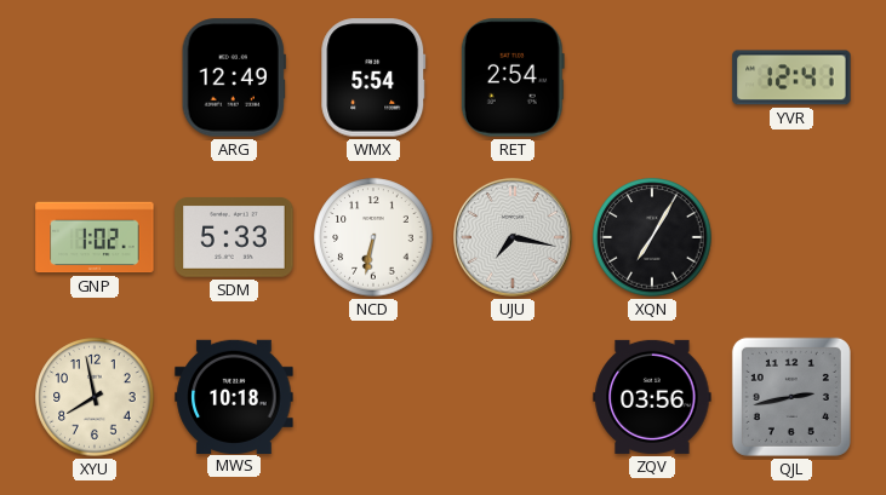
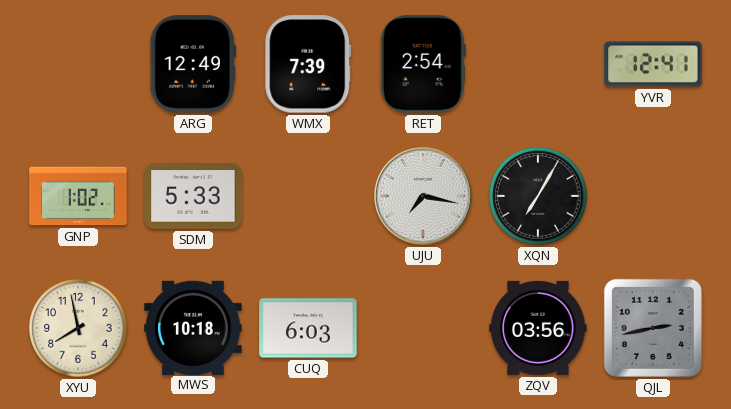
WMX: 5:54 -> 7:39
NCD: 6:32 -> none
CUQ: none -> 6:03
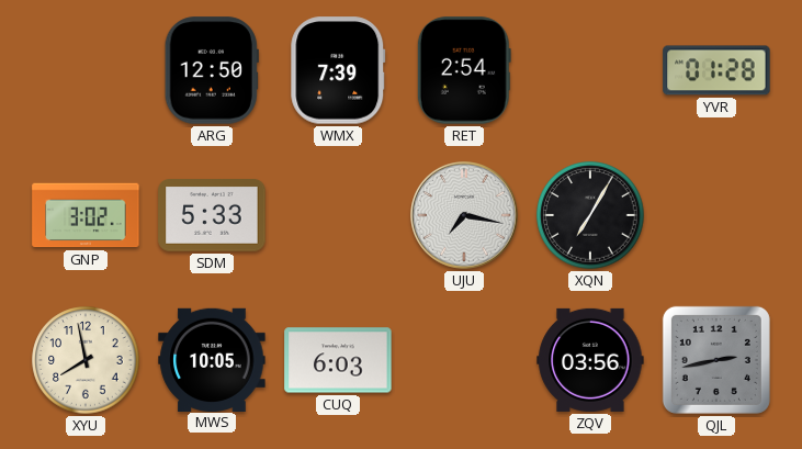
ARG: 12:49 -> 12:50
YVR: 12:41 -> 01:28
GNP: 1:02 -> 3:02
MWS: 10:18 -> 10:05
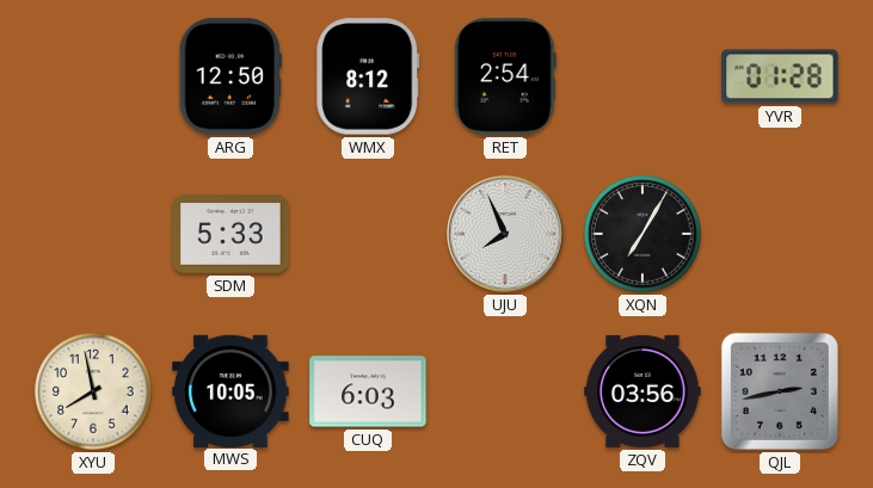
WMX: 7:39 -> 8:12
GNP: 3:02 -> none
UJU: 7:17 -> 7:56
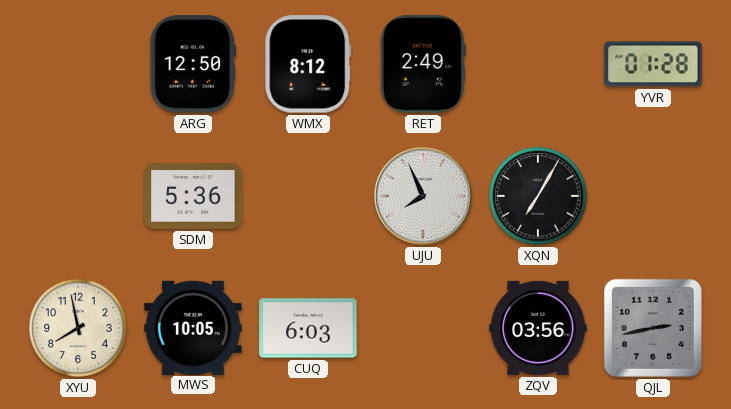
RET: 2:54 -> 2:49
SDM: 5:33 -> 5:36
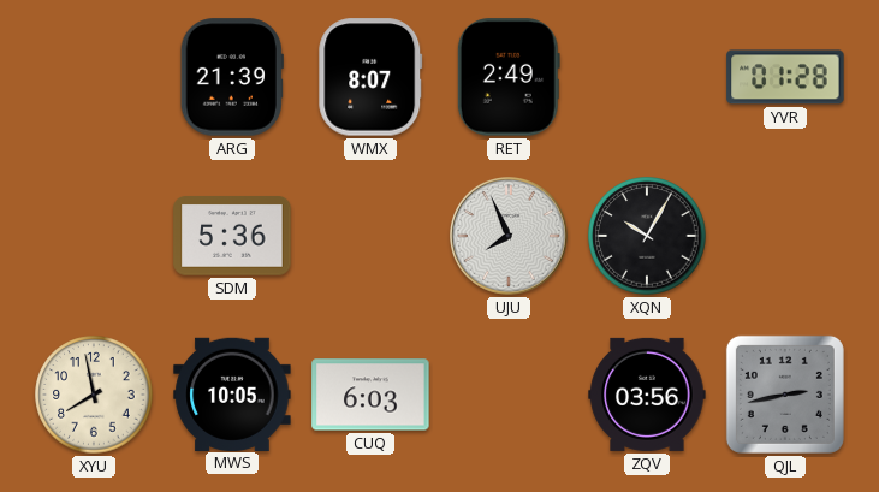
ARG: 12:50 -> 21:39
WMX: 8:12 -> 8:07
XQN: 7:05 -> 10:05
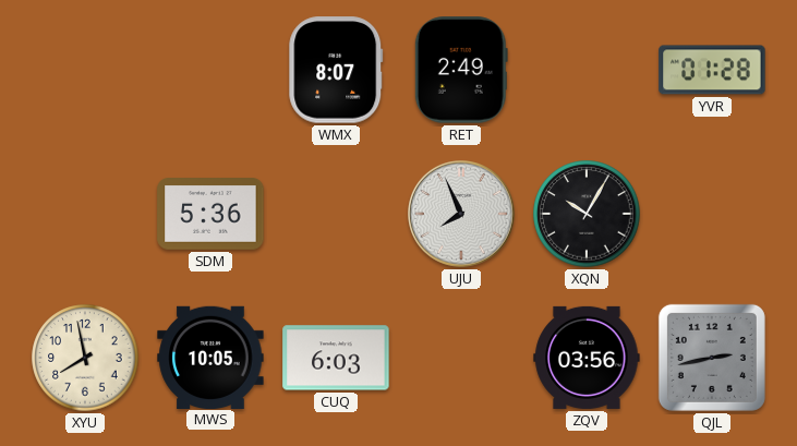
ARG: 21:39 -> none
